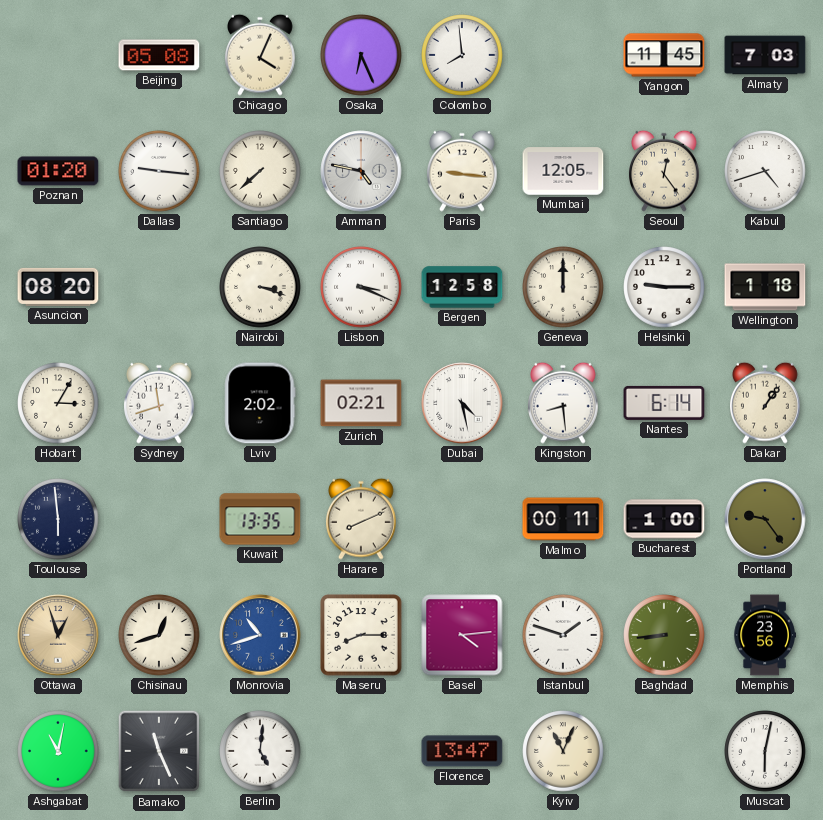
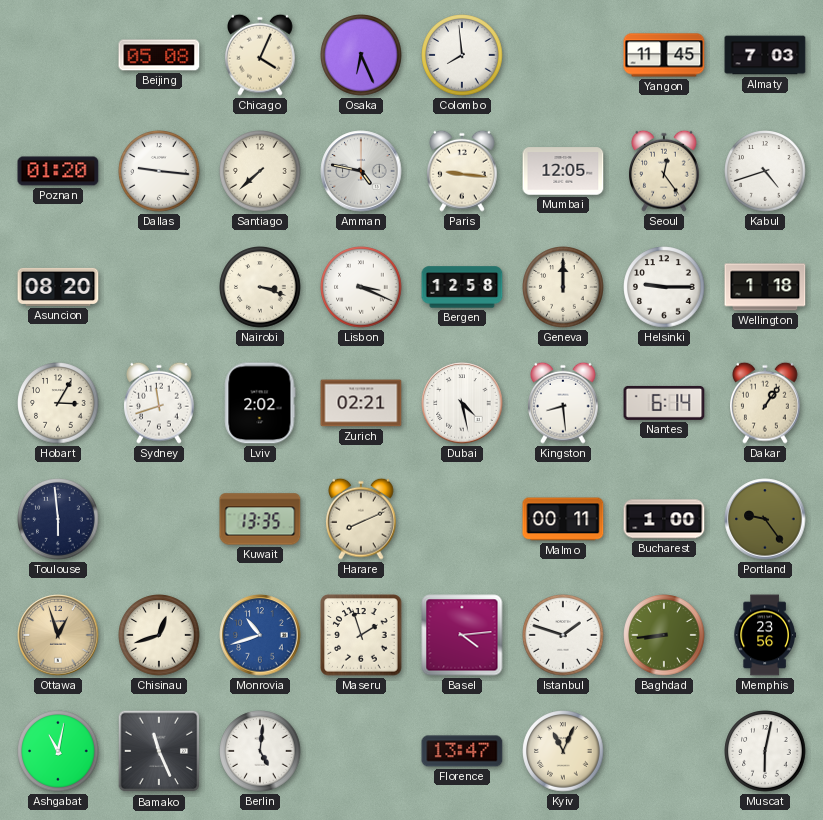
Maseru: 8:15 -> 1:57
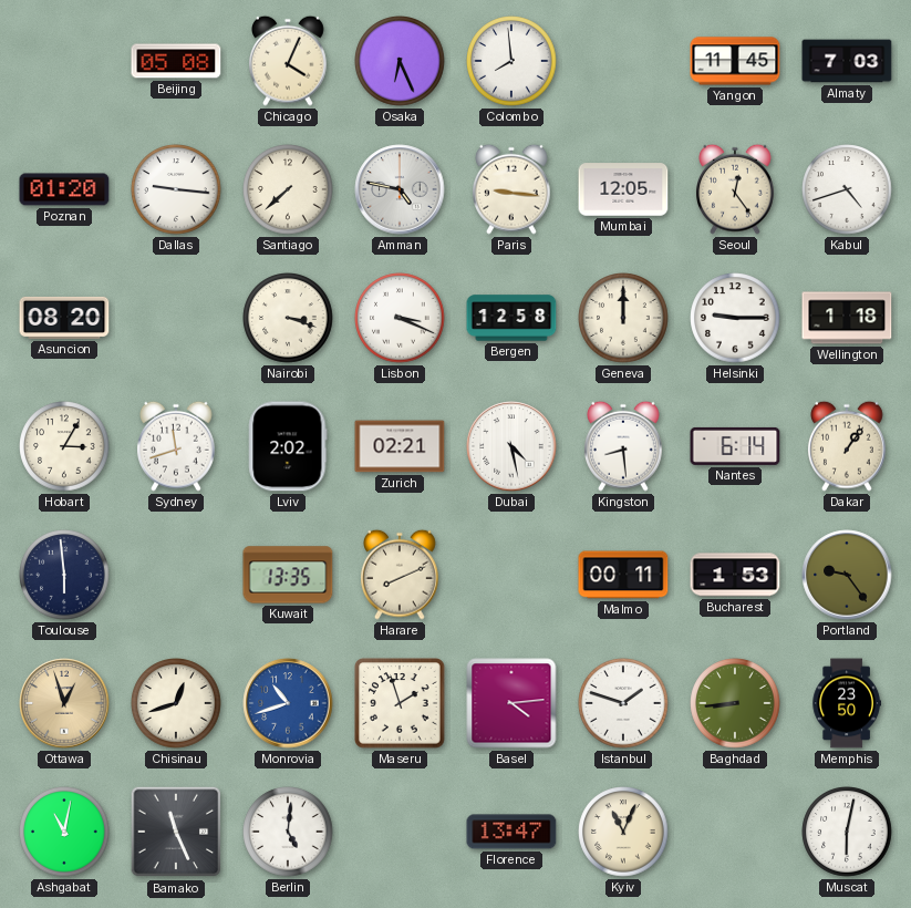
Bucharest: 1:00 -> 1:53
Memphis: 23:56 -> 23:50
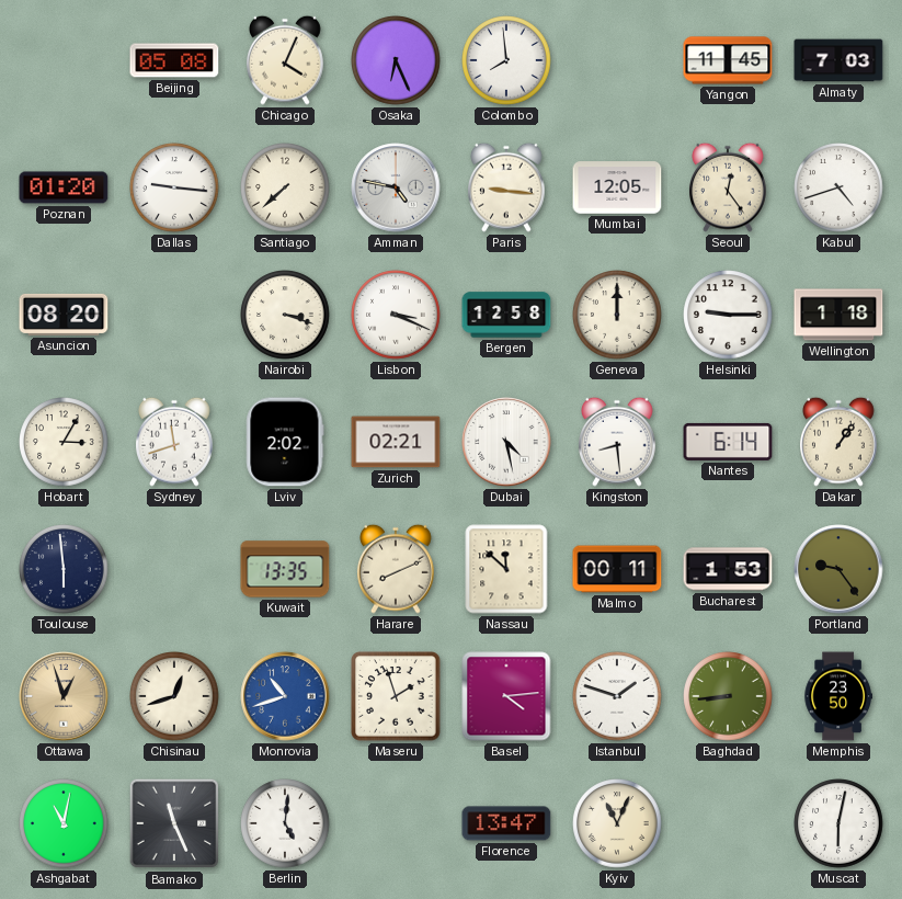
Nassau: none -> 11:52
